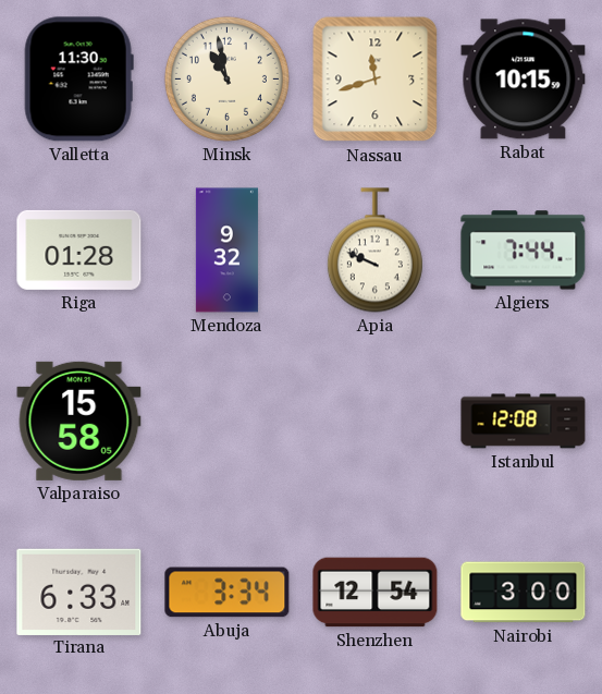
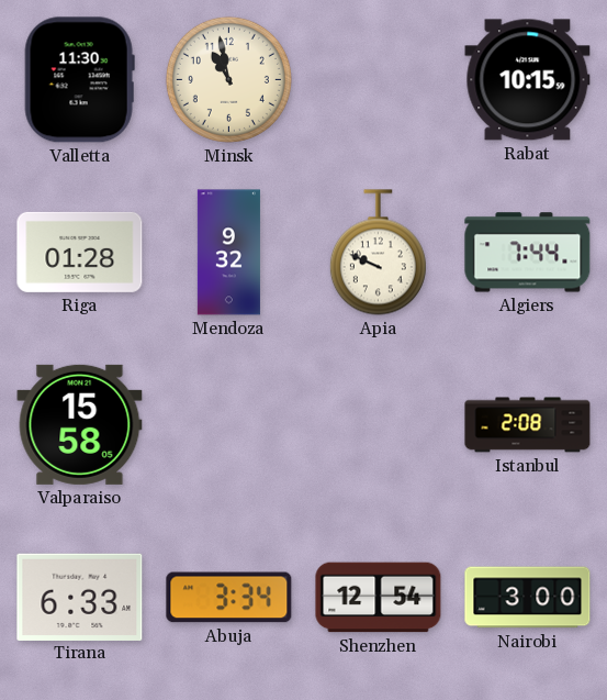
Nassau: 11:42 -> none
Istanbul: 12:08 -> 2:08
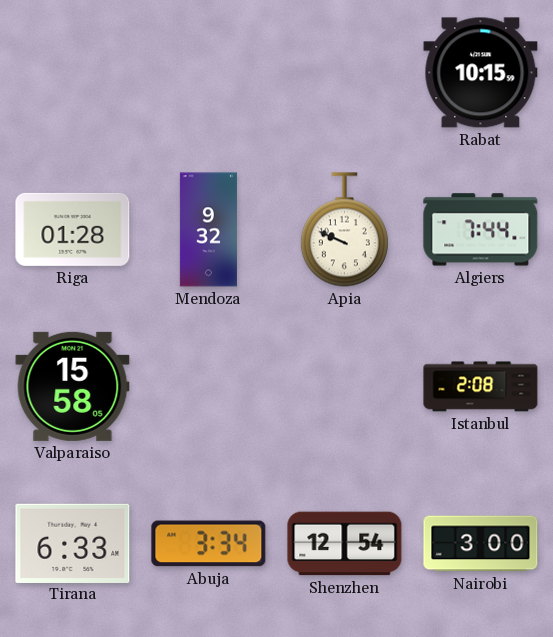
Valletta: 11:30 -> none
Minsk: 10:58 -> none
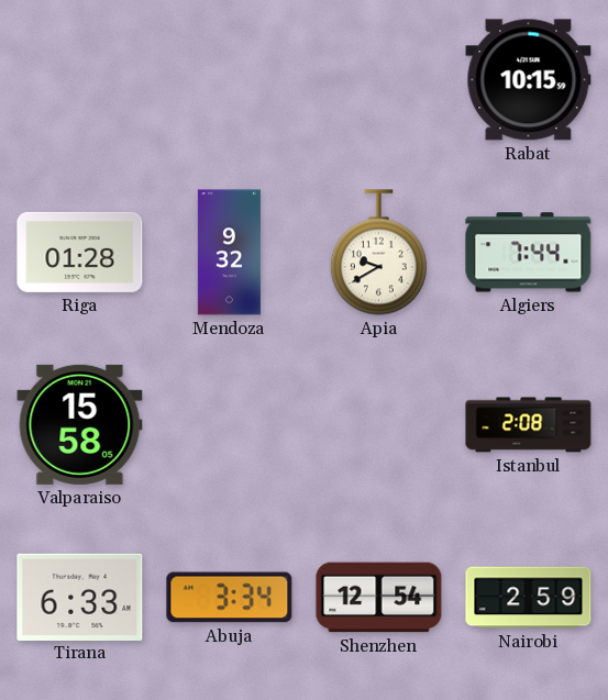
Apia: 9:49 -> 9:40
Nairobi: 3:00 -> 2:59
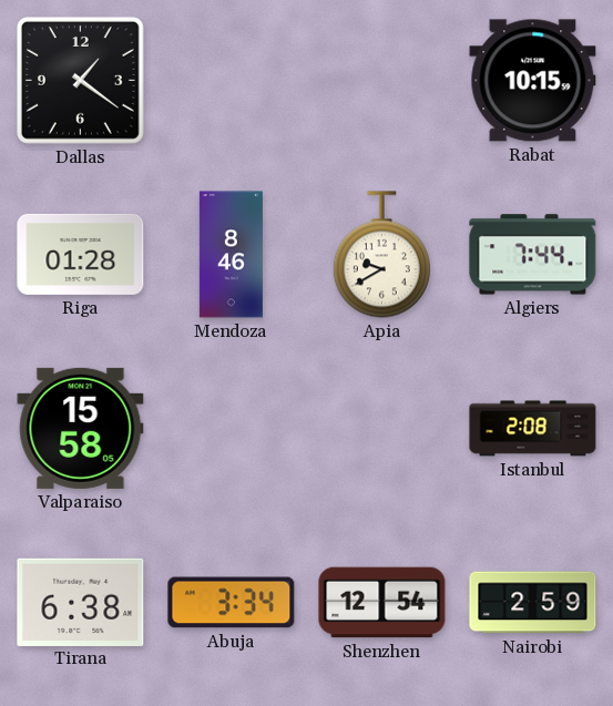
Dallas: none -> 1:21
Mendoza: 9:32 -> 8:46
Tirana: 6:33 -> 6:38
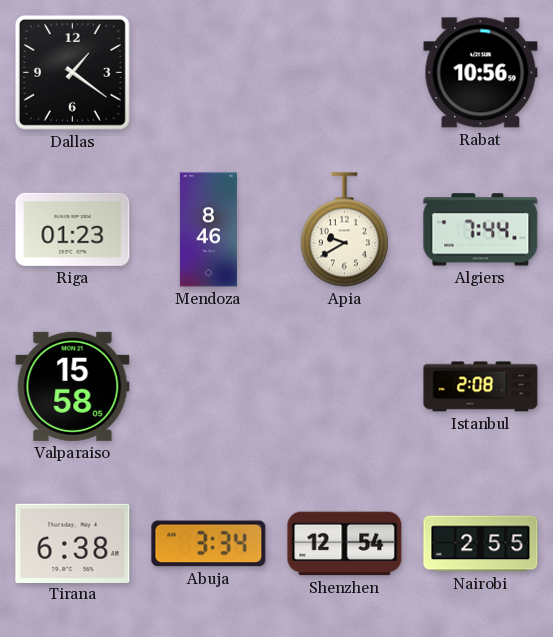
Rabat: 10:15 -> 10:56
Riga: 01:28 -> 01:23
Nairobi: 2:59 -> 2:55
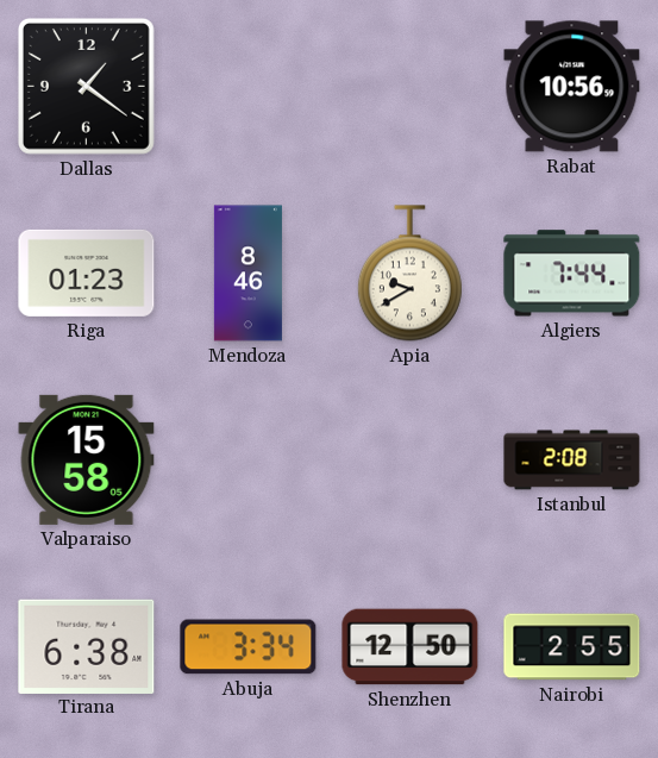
Shenzhen: 12:54 -> 12:50
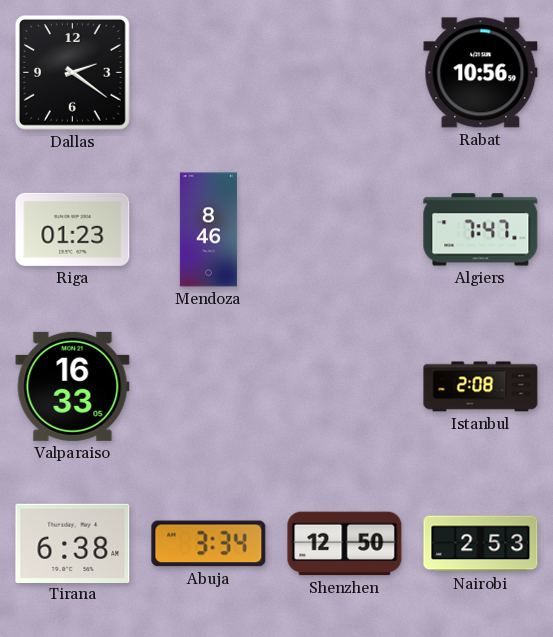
Dallas: 1:21 -> 2:21
Apia: 9:40 -> none
Algiers: 7:44 -> 7:47
Valparaiso: 15:58 -> 16:33
Nairobi: 2:55 -> 2:53
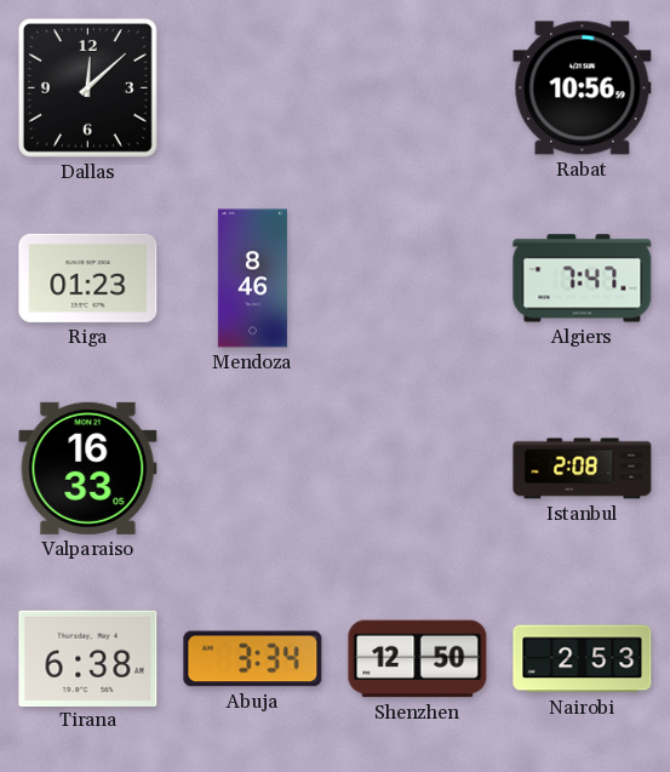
Dallas: 2:21 -> 12:08
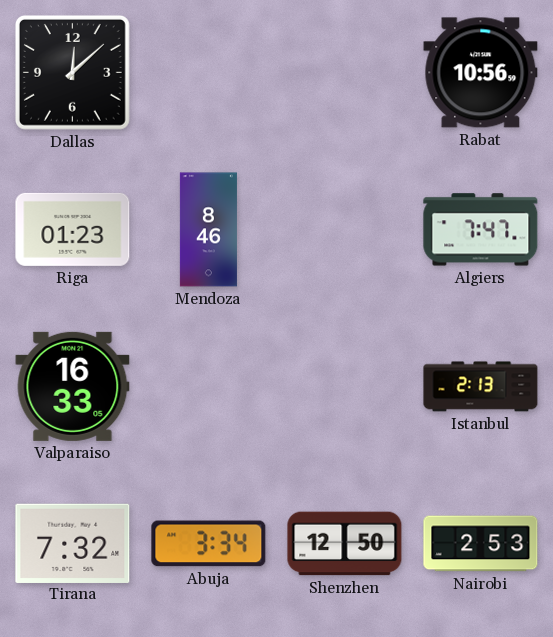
Istanbul: 2:08 -> 2:13
Tirana: 6:38 -> 7:32
